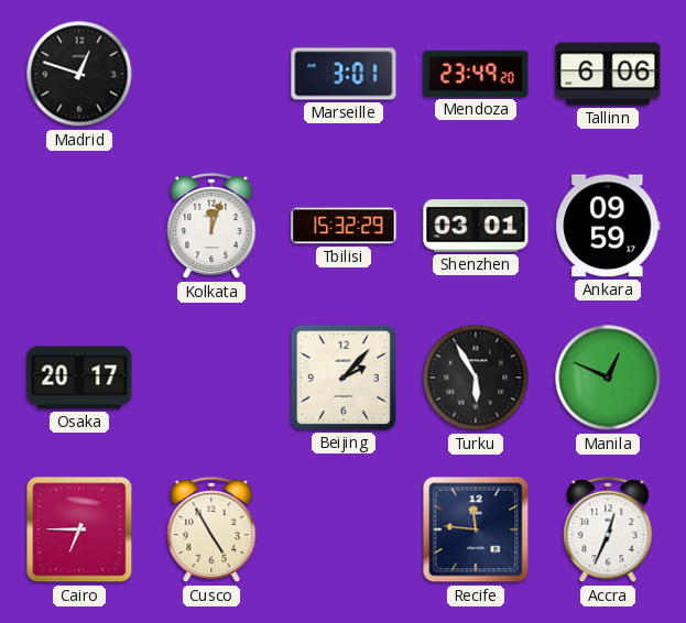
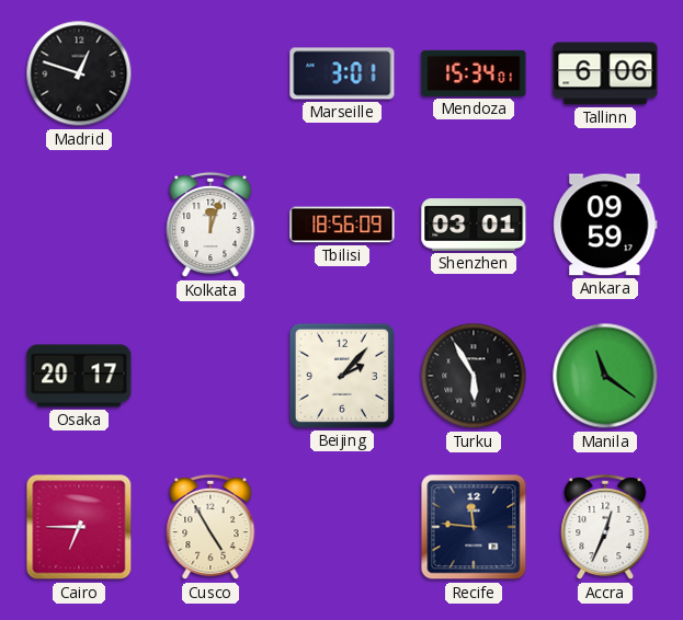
Mendoza: 23:49 -> 15:34
Tbilisi: 15:32 -> 18:56
Manila: 12:49 -> 11:21
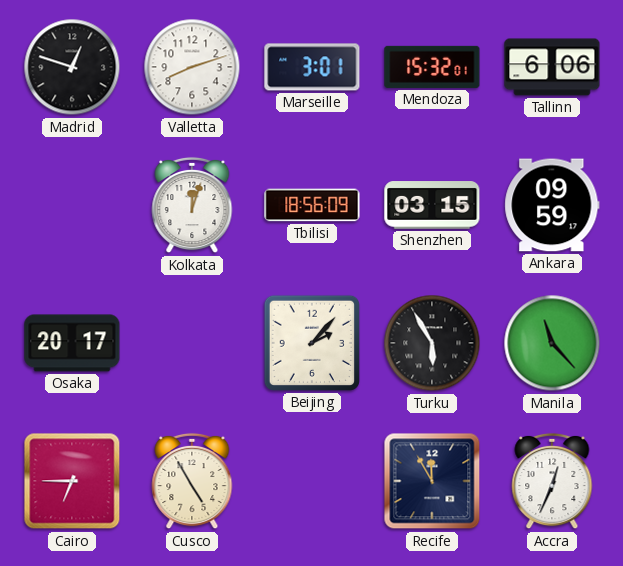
Valletta: none -> 8:12
Mendoza: 15:34 -> 15:32
Shenzhen: 03:01 -> 03:15
Manila: 11:21 -> 11:23
Recife: 11:46 -> 11:55
